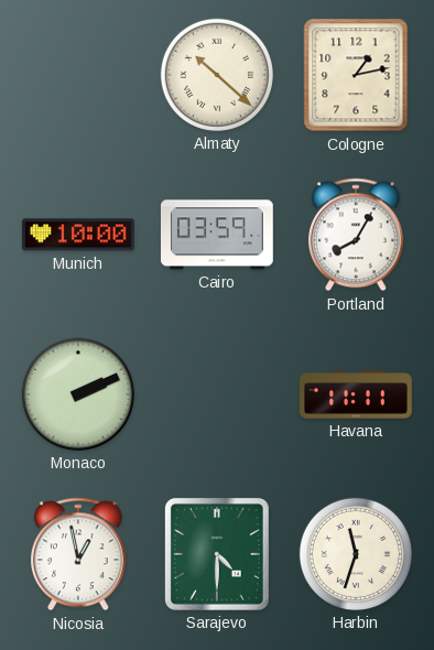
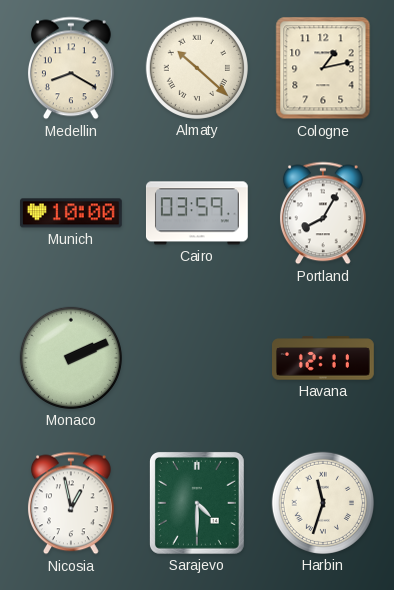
Medellin: none -> 8:20
Havana: 11:11 -> 12:11
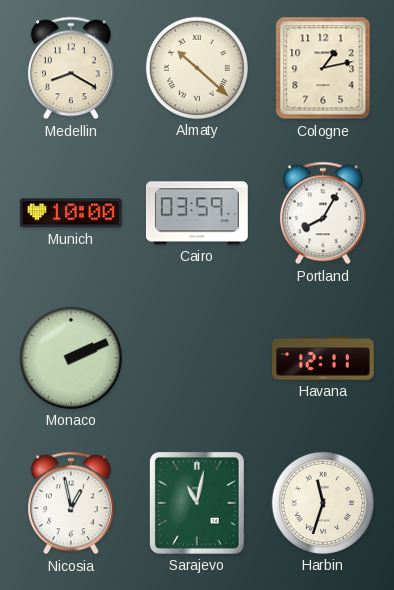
Sarajevo: 4:30 -> 11:02
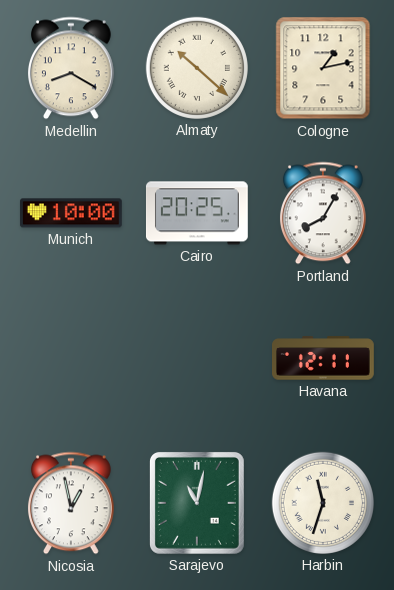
Cairo: 03:59 -> 20:25
Monaco: 2:11 -> none
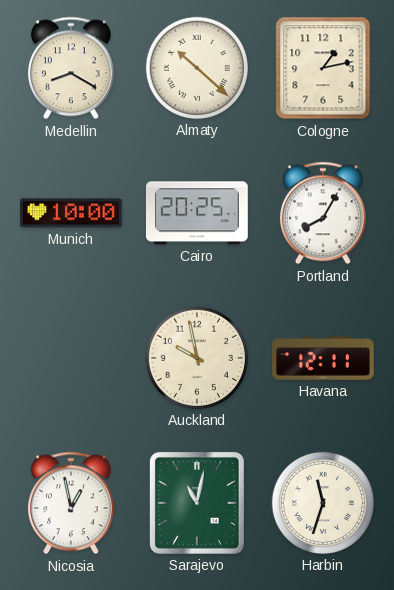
Auckland: none -> 9:58
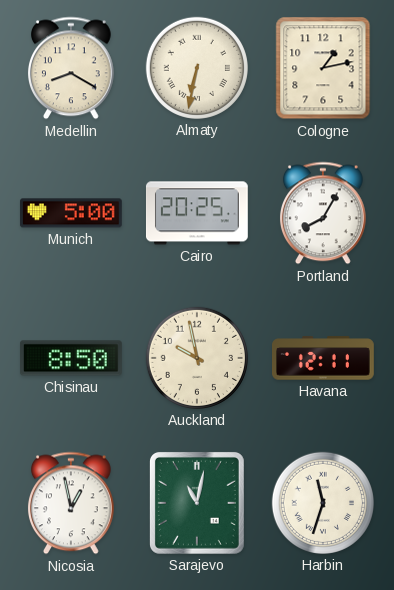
Almaty: 10:22 -> 6:32
Munich: 10:00 -> 5:00
Chisinau: none -> 8:50
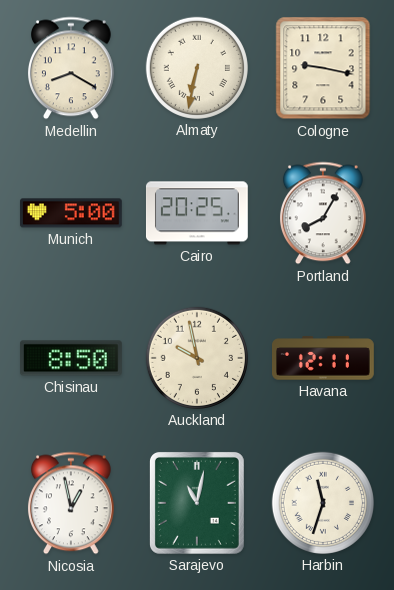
Cologne: 1:13 -> 9:17
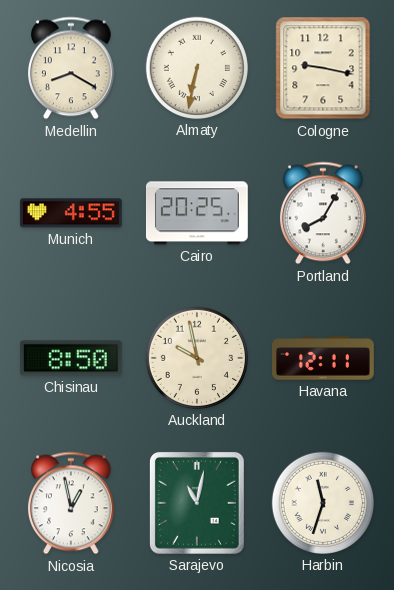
Munich: 5:00 -> 4:55
